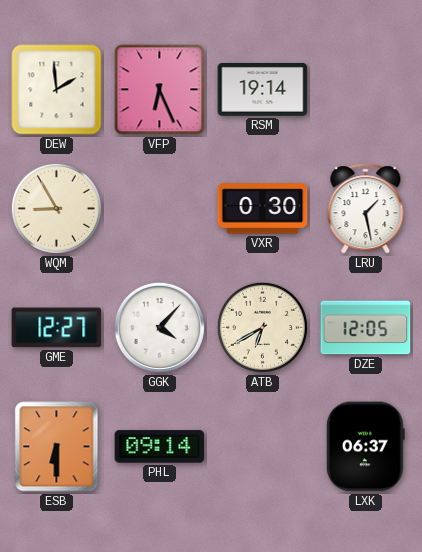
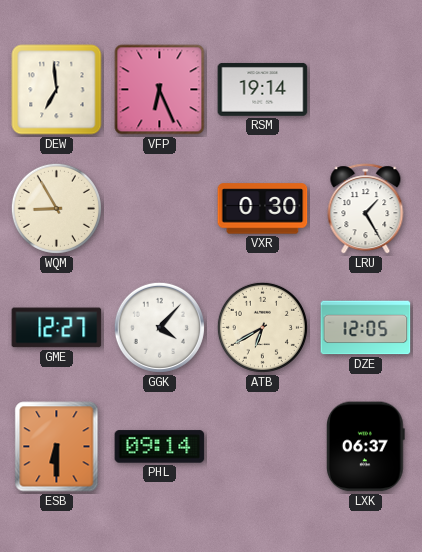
DEW: 1:59 -> 6:59
LRU: 1:28 -> 1:25
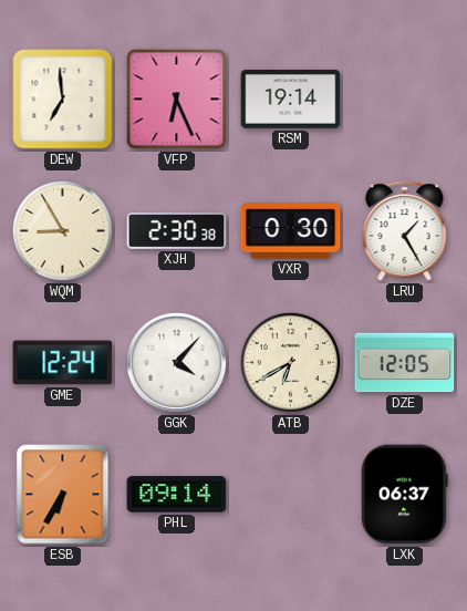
XJH: none -> 2:30
GME: 12:27 -> 12:24
ESB: 6:30 -> 6:35
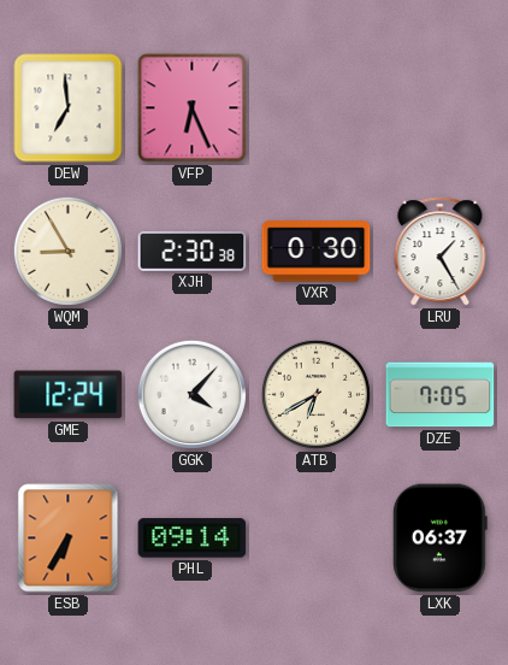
RSM: 19:14 -> none
DZE: 12:05 -> 7:05
